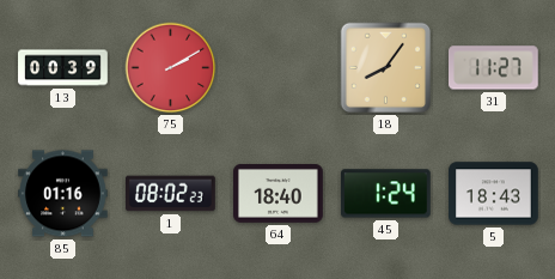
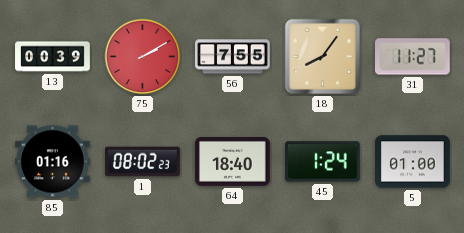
56: none -> 7:55
5: 18:43 -> 01:00
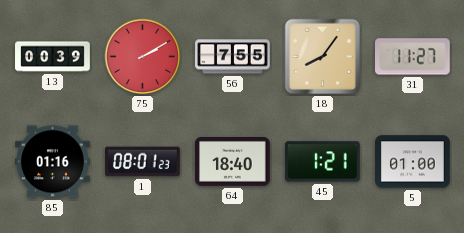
1: 08:02 -> 08:01
45: 1:24 -> 1:21
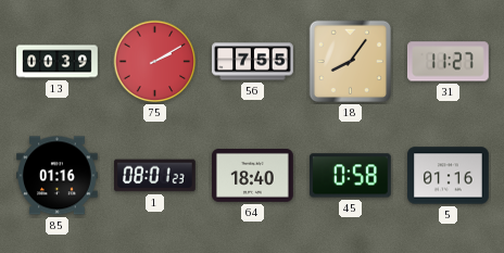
45: 1:21 -> 0:58
5: 01:00 -> 01:16
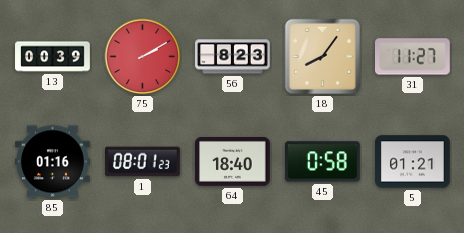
56: 7:55 -> 8:23
5: 01:16 -> 01:21
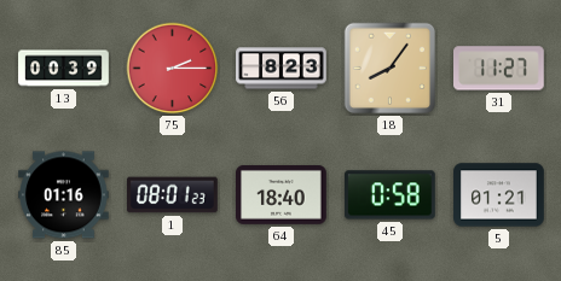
75: 2:10 -> 2:15
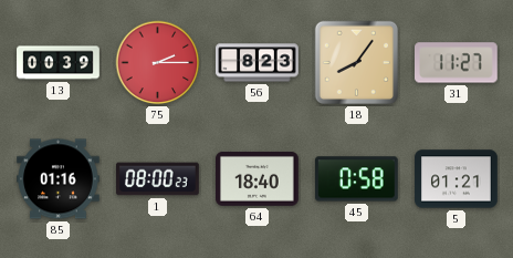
1: 08:01 -> 08:00
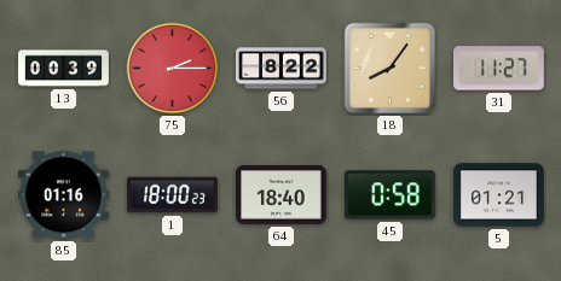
56: 8:23 -> 8:22
1: 08:00 -> 18:00
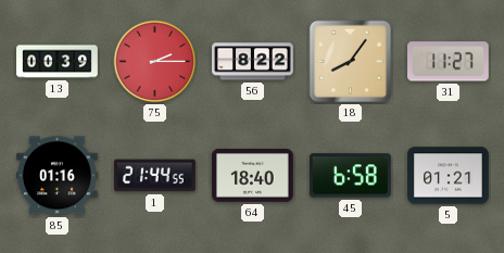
1: 18:00 -> 21:44
45: 0:58 -> 6:58
